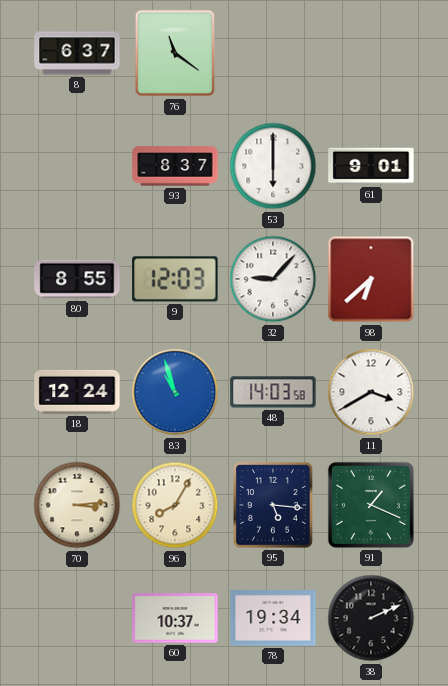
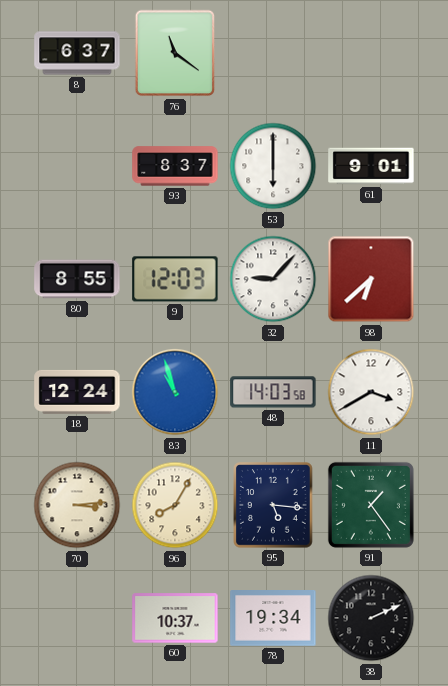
91: 1:19 -> 1:24
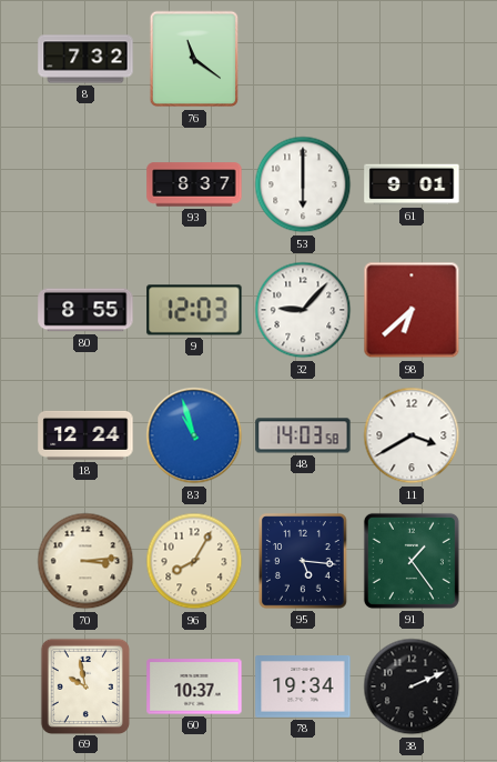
8: 6:37 -> 7:32
69: none -> 9:58
